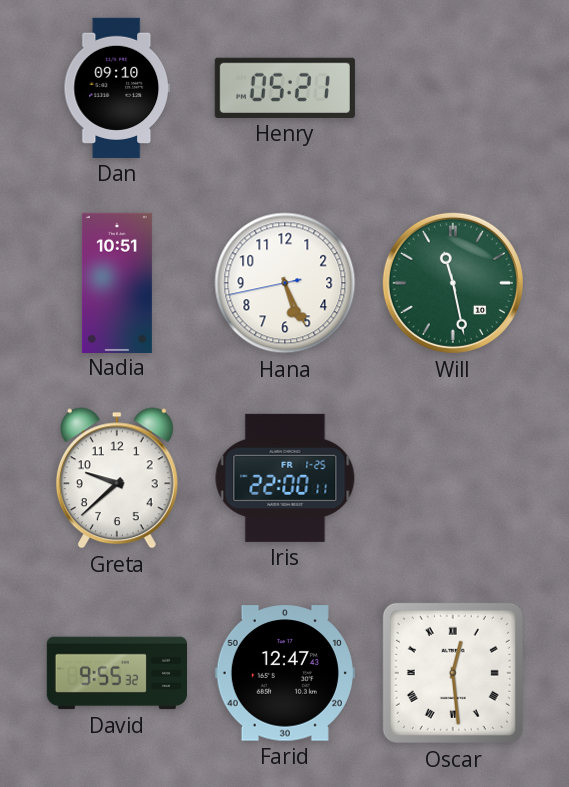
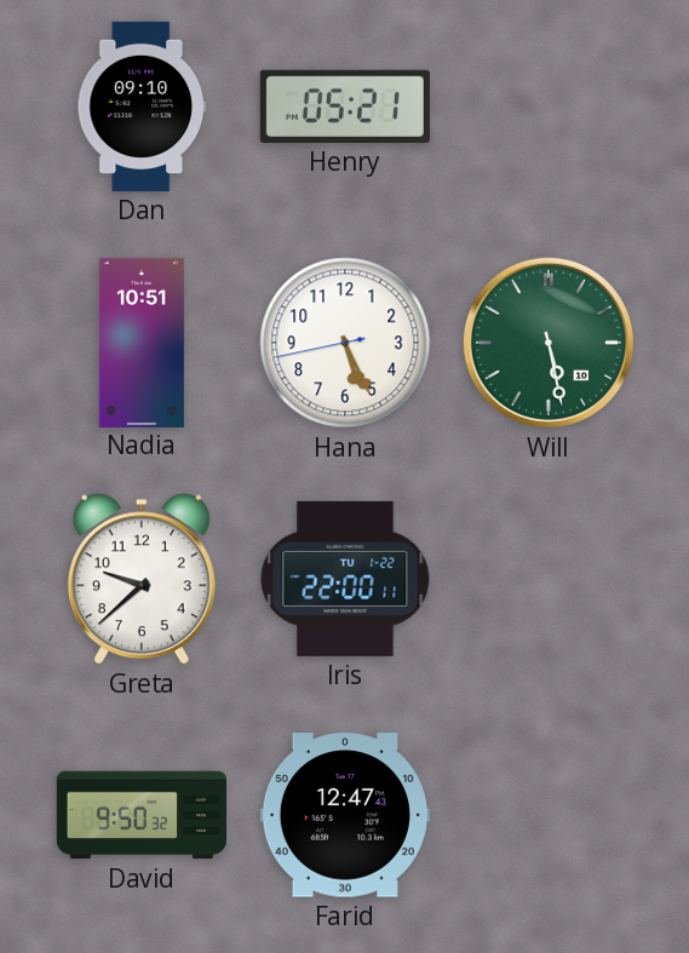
Will: 11:28 -> 5:28
Iris date: FR 1-25 -> TU 1-22
David: 9:55 -> 9:50
Oscar: 12:29 -> none
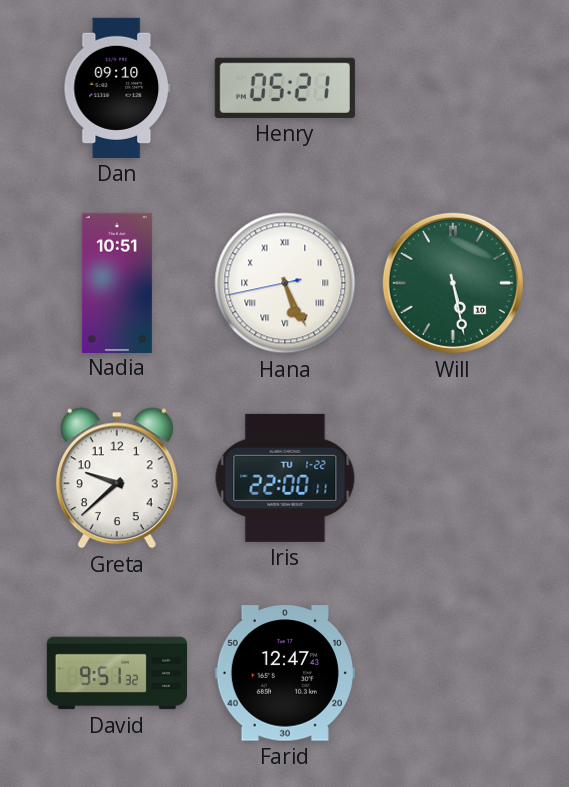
Hana numerals: Arabic -> Roman
David: 9:50 -> 9:51
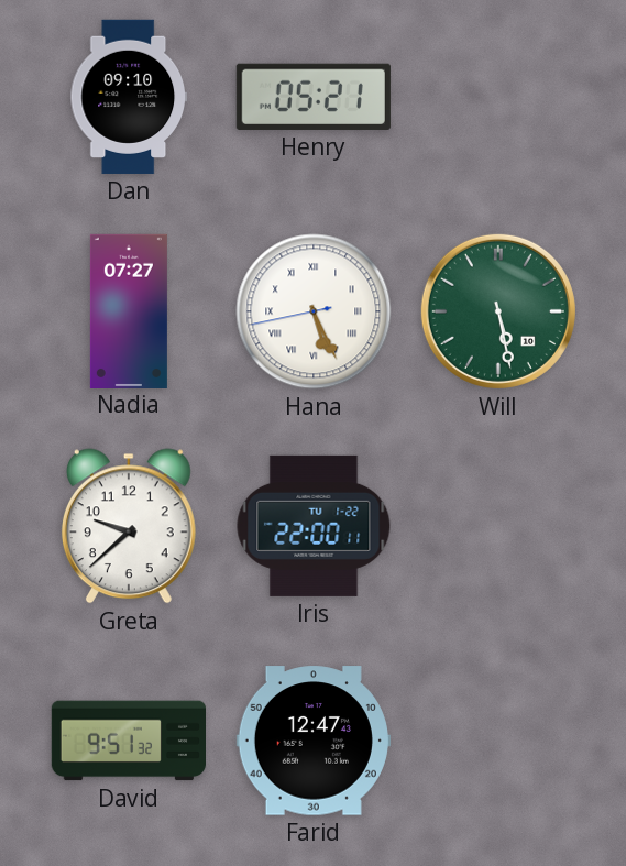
Nadia: 10:51 -> 07:27
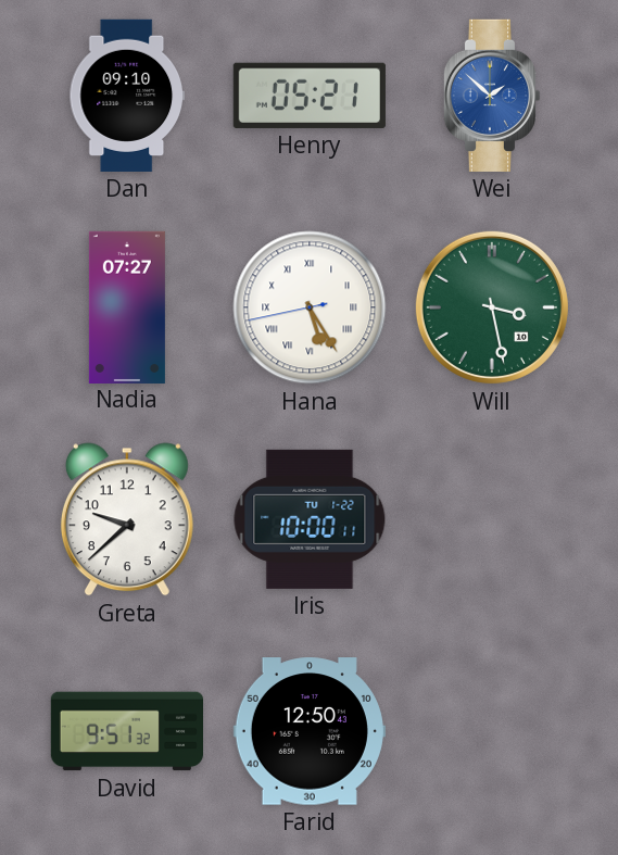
Wei: none -> 1:52
Hana: 5:25 -> 5:24
Will: 5:28 -> 3:28
Iris: 22:00 -> 10:00
Farid: 12:47 -> 12:50
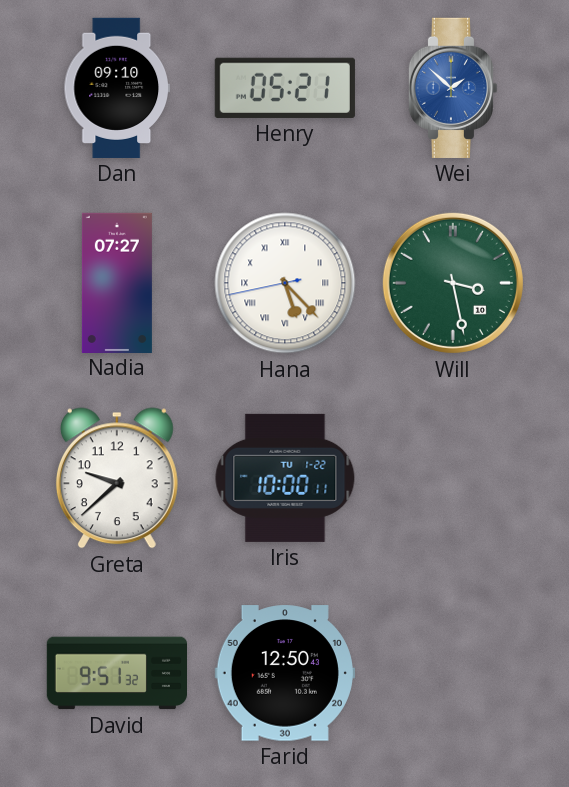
Hana: 5:24 -> 5:22
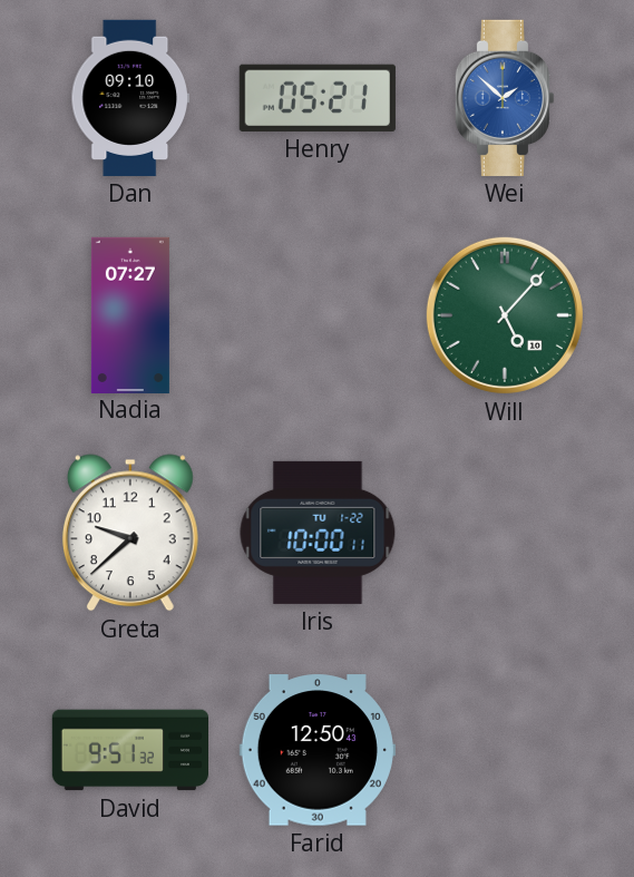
Hana: 5:22 -> none
Will: 3:28 -> 5:07
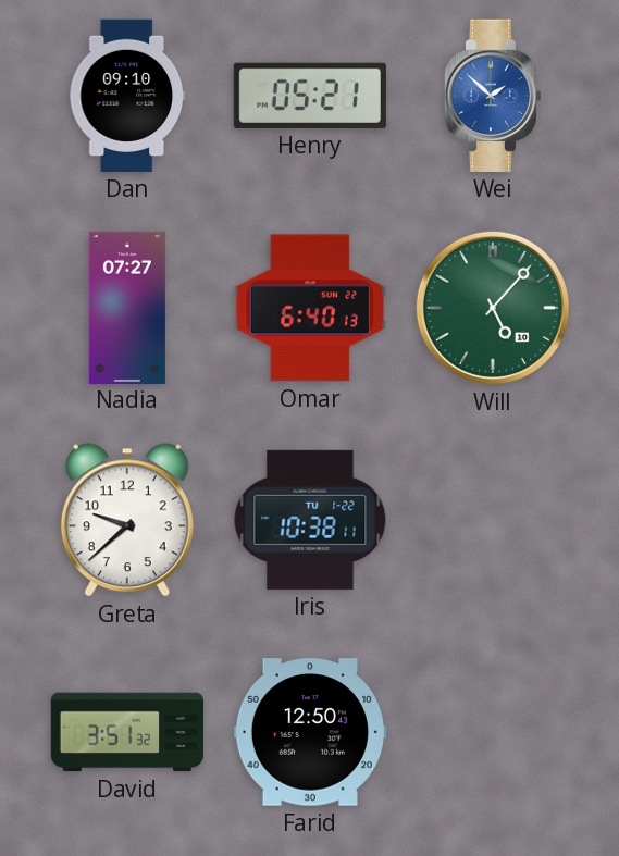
Omar: none -> 6:40
Iris: 10:00 -> 10:38
David: 9:51 -> 3:51
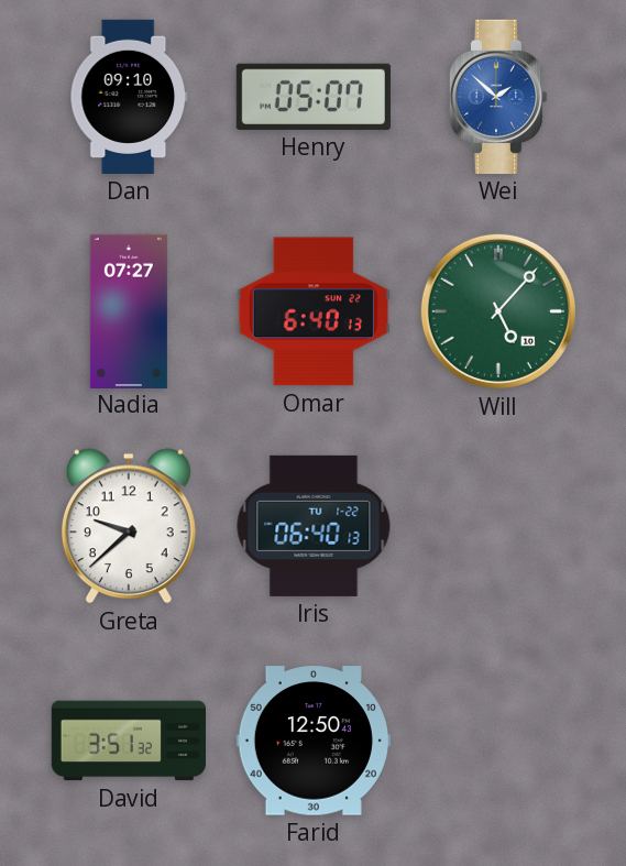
Henry: 05:21 -> 05:07
Iris: 10:38 -> 06:40
